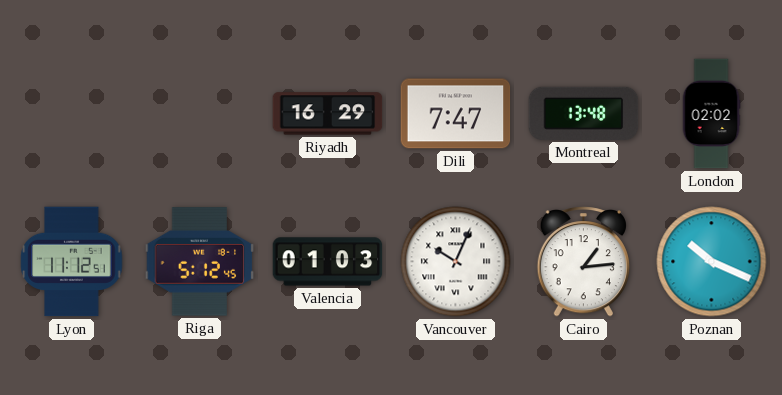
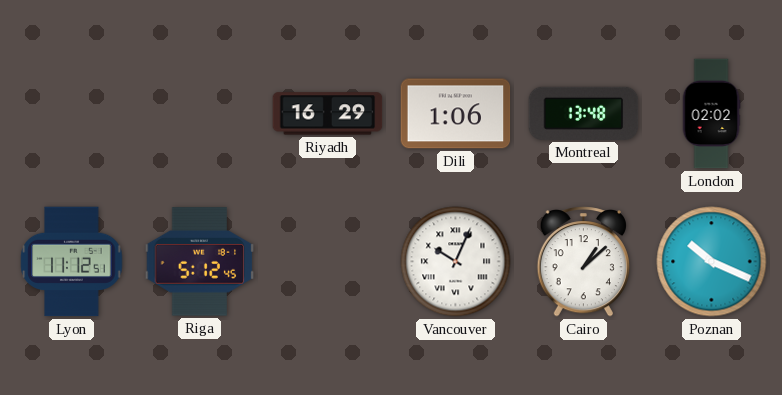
Dili: 7:47 -> 1:06
Valencia: 01:03 -> none
Cairo: 1:14 -> 1:08
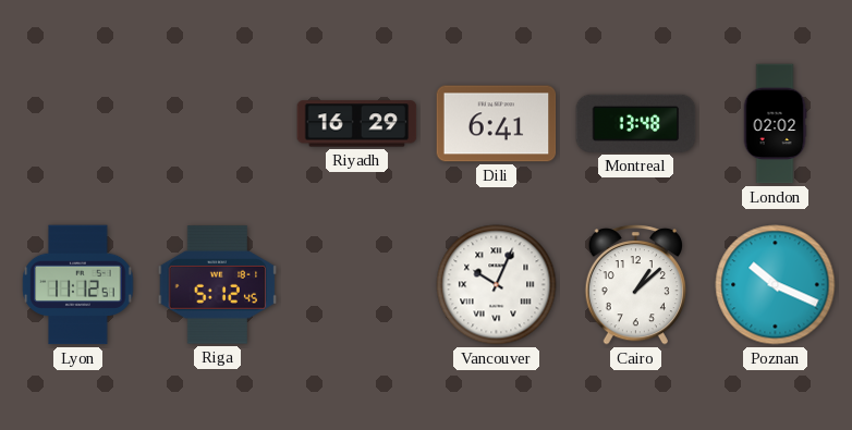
Dili: 1:06 -> 6:41
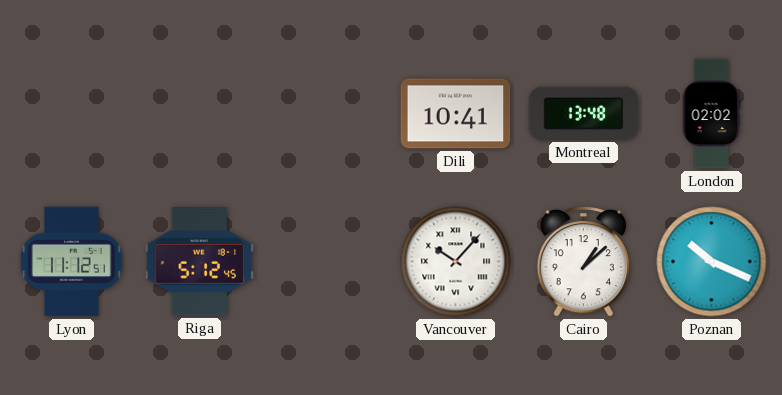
Riyadh: 16:29 -> none
Dili: 6:41 -> 10:41
Vancouver: 10:04 -> 10:07
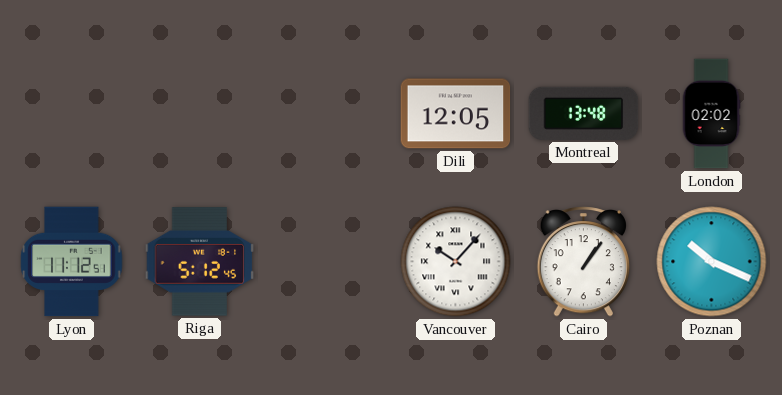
Dili: 10:41 -> 12:05
Cairo: 1:08 -> 1:06
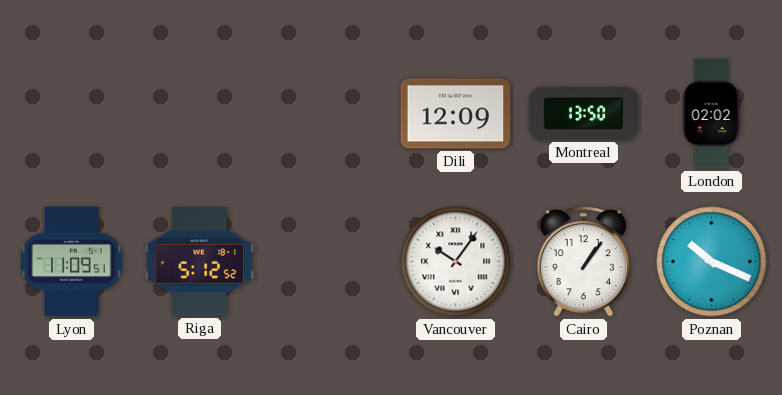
Dili: 12:05 -> 12:09
Montreal: 13:48 -> 13:50
Lyon: 11:12 -> 11:09
Riga: 5:12:45 -> 5:12:52
Vancouver: 10:07 -> 10:06
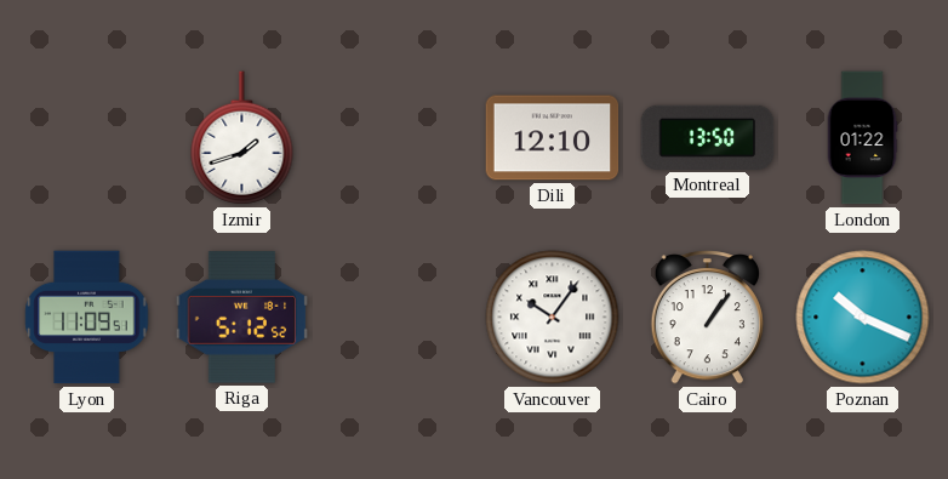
Izmir: none -> 1:42
Dili: 12:09 -> 12:10
London: 02:02 -> 01:22
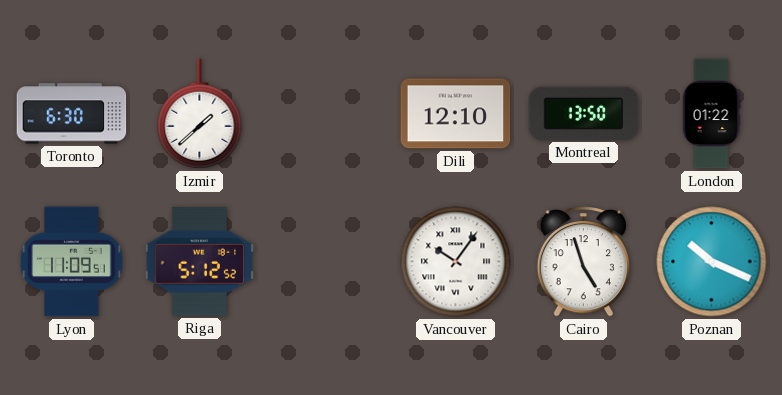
Toronto: none -> 6:30
Izmir: 1:42 -> 1:38
Cairo: 1:06 -> 4:57
